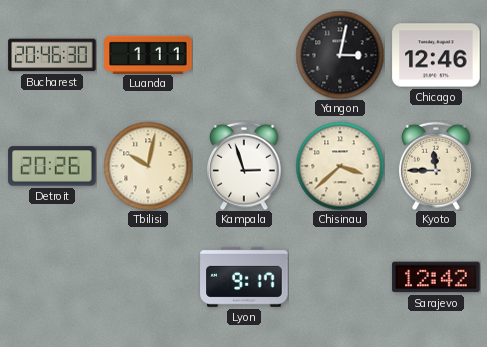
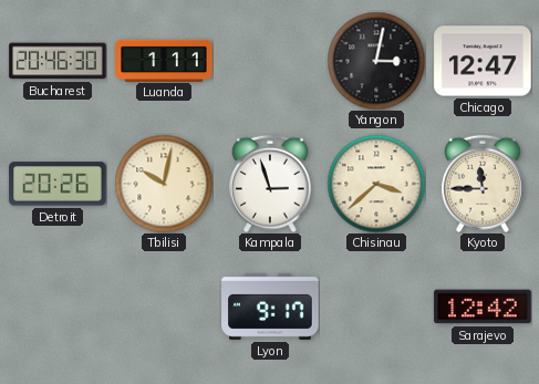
Chicago: 12:46 -> 12:47
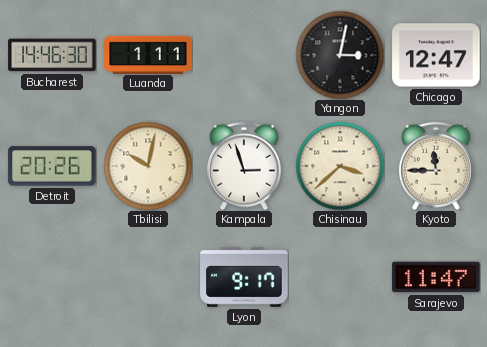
Bucharest: 20:46 -> 14:46
Sarajevo: 12:42 -> 11:47
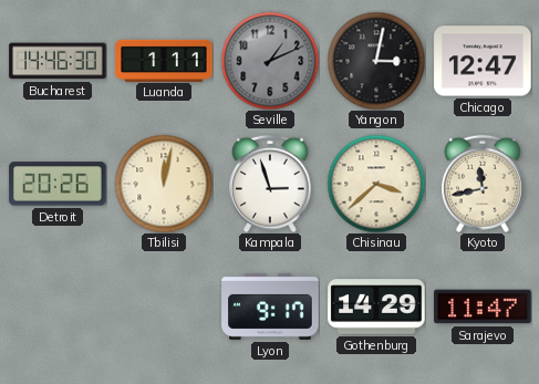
Seville: none -> 1:11
Tbilisi: 10:02 -> 12:02
Kyoto: 11:45 -> 11:43
Gothenburg: none -> 14:29
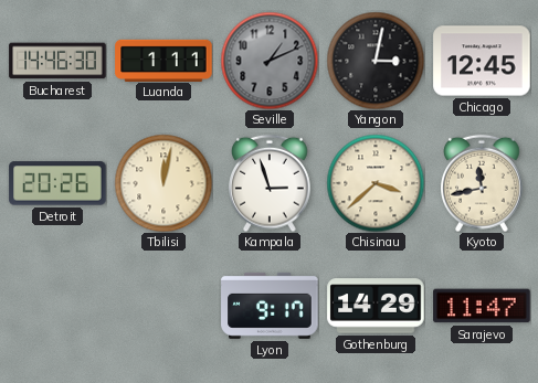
Chicago: 12:47 -> 12:45
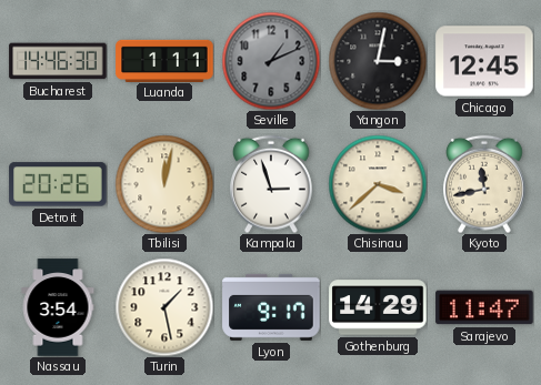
Nassau: none -> 3:54
Turin: none -> 1:28
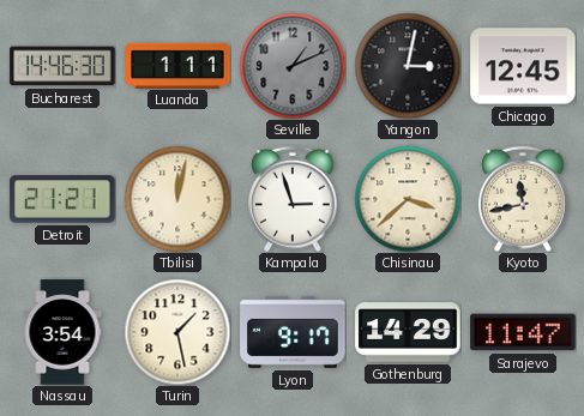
Detroit: 20:26 -> 21:21
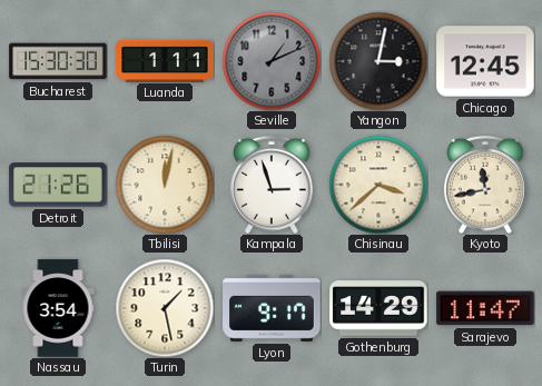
Bucharest: 14:46 -> 15:30
Detroit: 21:21 -> 21:26
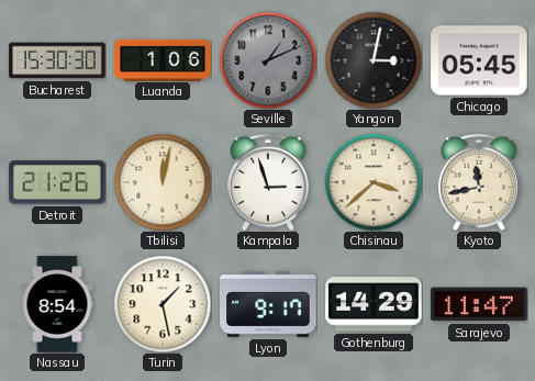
Luanda: 1:11 -> 1:06
Chicago: 12:45 -> 05:45
Nassau: 3:54 -> 8:54
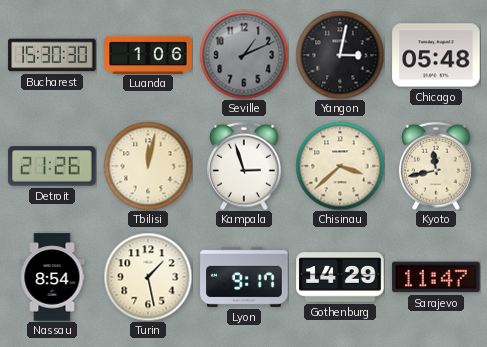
Chicago: 05:45 -> 05:48
